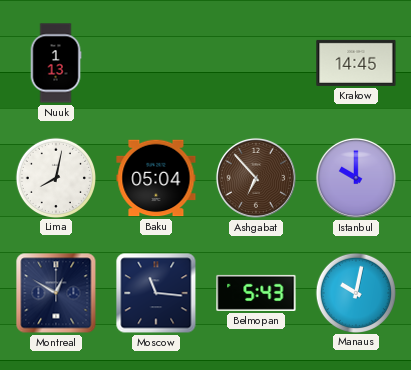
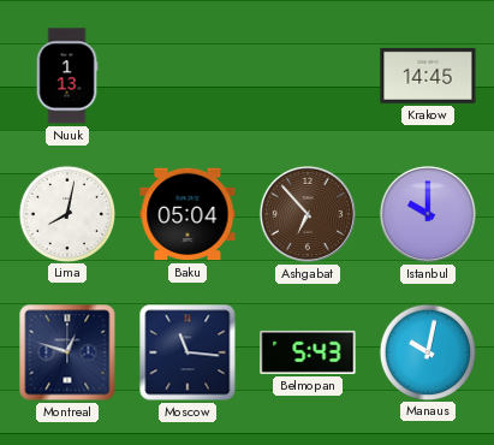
Montreal: 12:50 -> 12:48
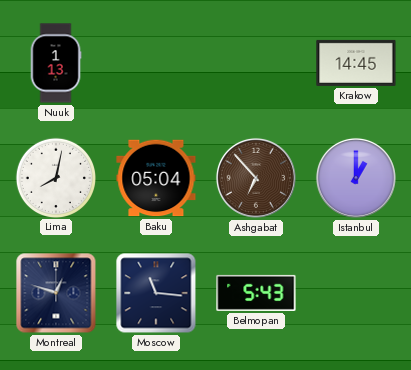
Istanbul: 10:00 -> 1:00
Manaus: 10:02 -> none
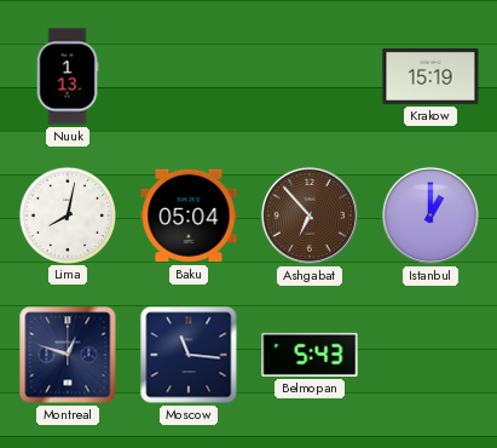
Krakow: 14:45 -> 15:19
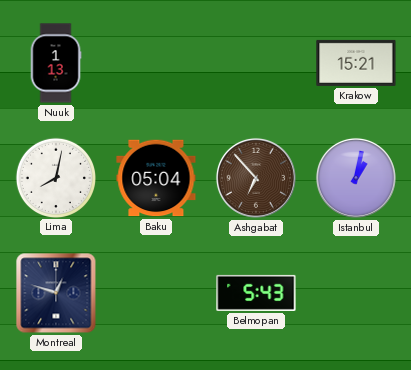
Krakow: 15:19 -> 15:21
Istanbul: 1:00 -> 1:02
Moscow: 11:16 -> none
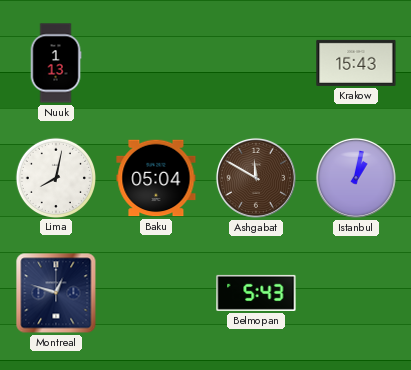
Krakow: 15:21 -> 15:43
Ashgabat: 6:53 -> 11:50
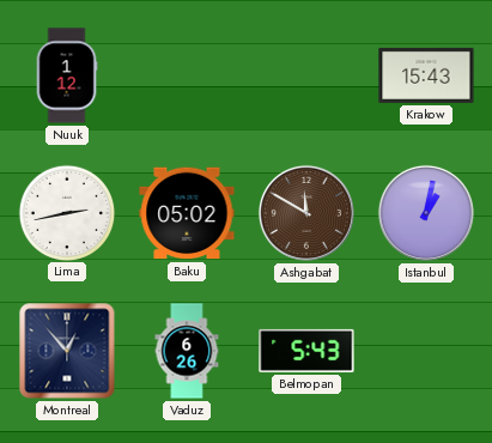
Nuuk: 1:13 -> 1:12
Lima: 8:02 -> 2:43
Baku: 05:04 -> 05:02
Montreal: 12:48 -> 12:53
Vaduz: none -> 6:26
